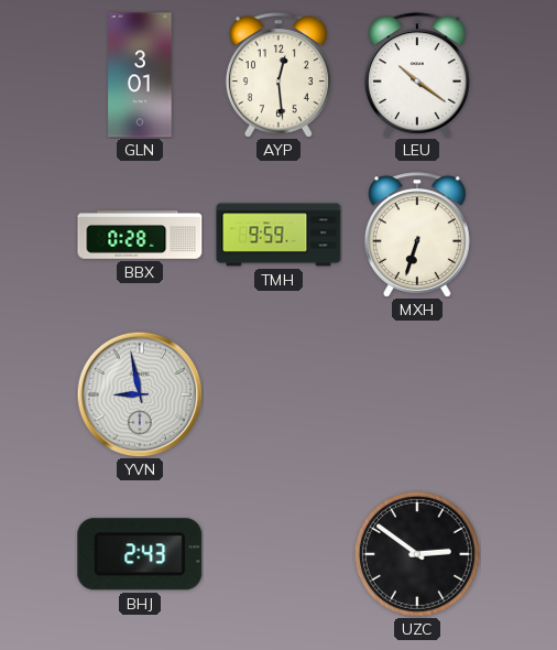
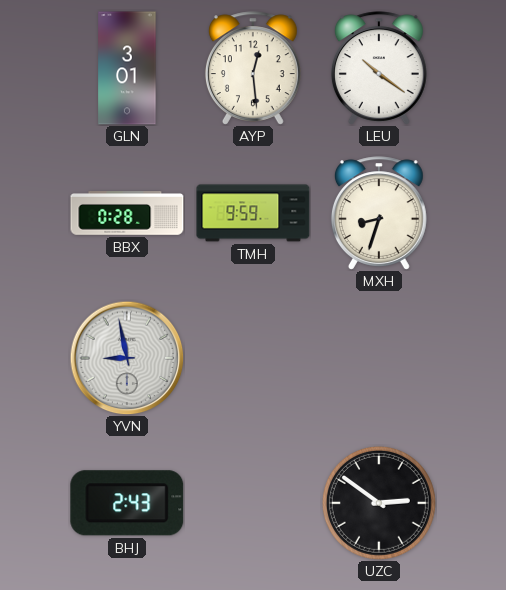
MXH: 6:33 -> 8:33
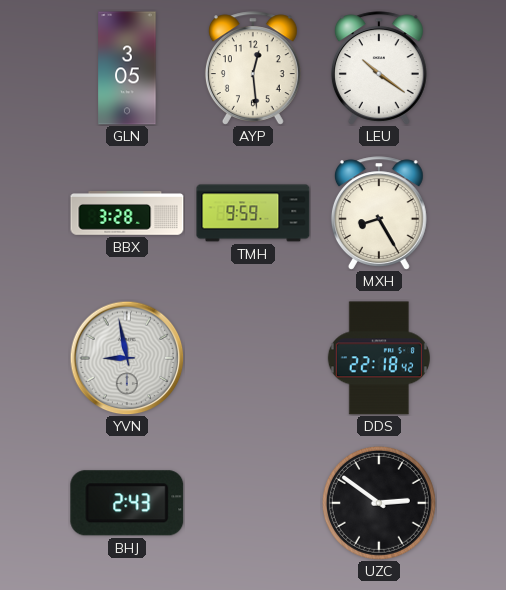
GLN: 3:01 -> 3:05
BBX: 0:28 -> 3:28
MXH: 8:33 -> 8:25
DDS: none -> 22:18
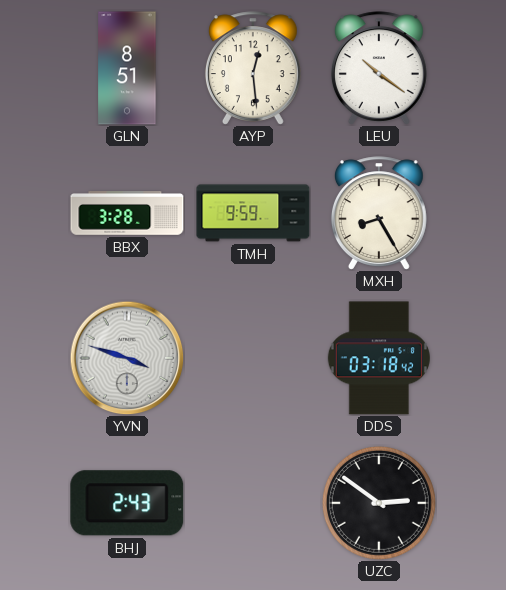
GLN: 3:05 -> 8:51
YVN: 8:58 -> 3:48
DDS: 22:18 -> 03:18
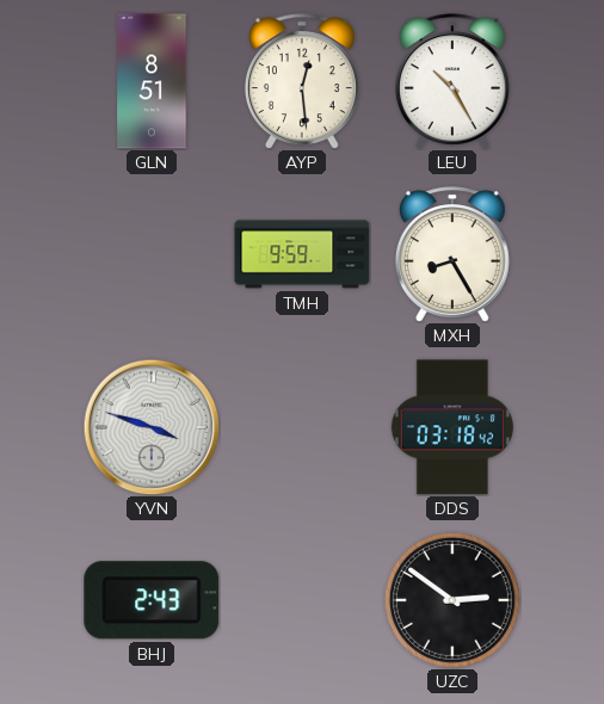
LEU: 10:21 -> 10:25
BBX: 3:28 -> none
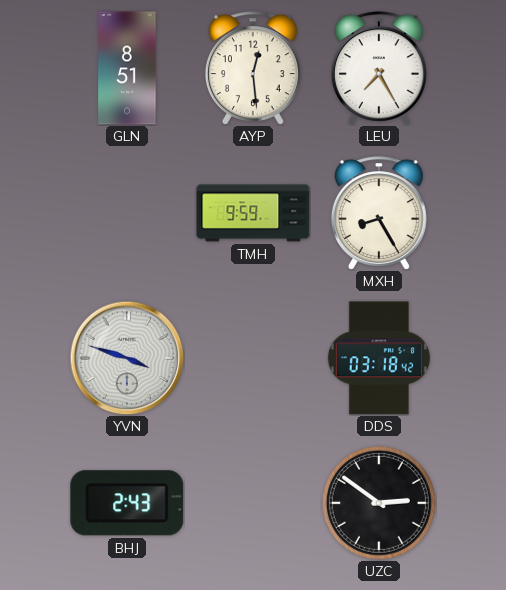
LEU: 10:25 -> 7:25
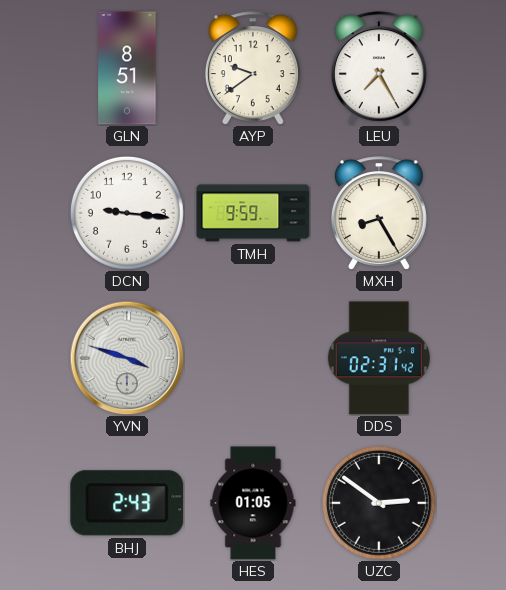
AYP: 12:29 -> 9:39
DCN: none -> 9:16
DDS: 03:18 -> 02:31
HES: none -> 01:05
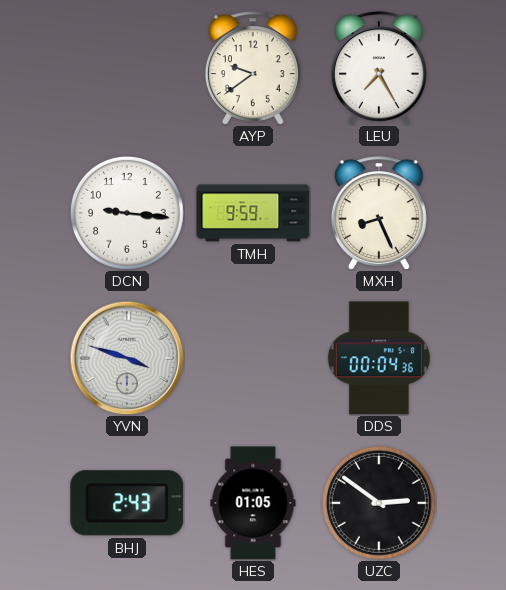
GLN: 8:51 -> none
MXH: 8:25 -> 8:26
DDS: 02:31 -> 00:04
